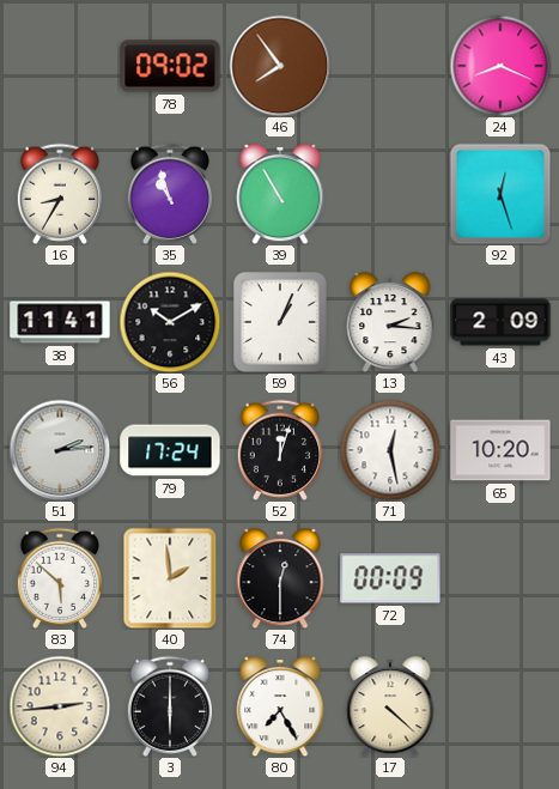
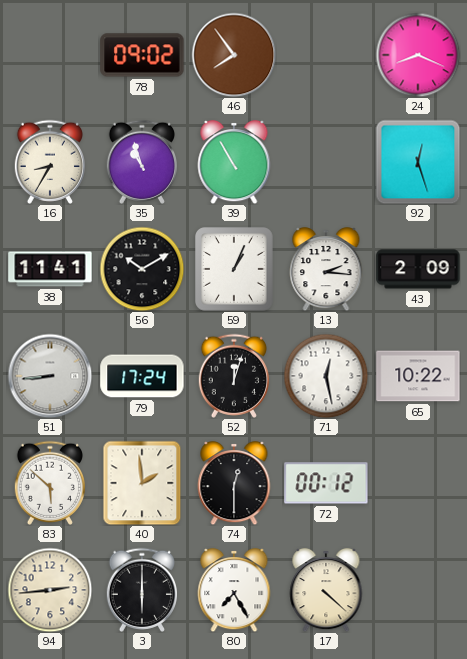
51: 2:14 -> 8:44
65: 10:20 -> 10:22
72: 00:09 -> 00:12
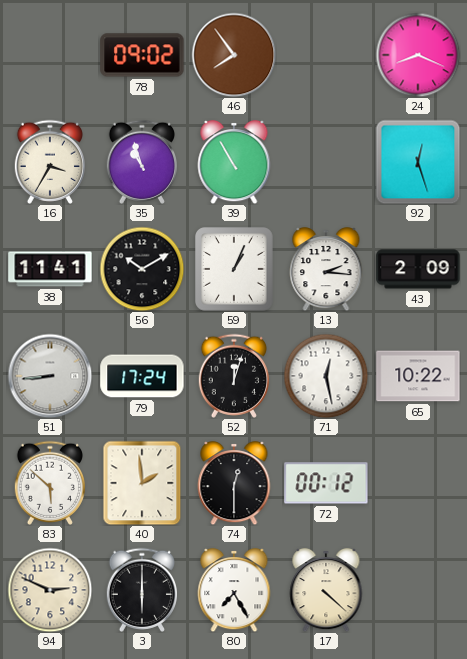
16: 8:35 -> 3:35
94: 2:44 -> 2:49
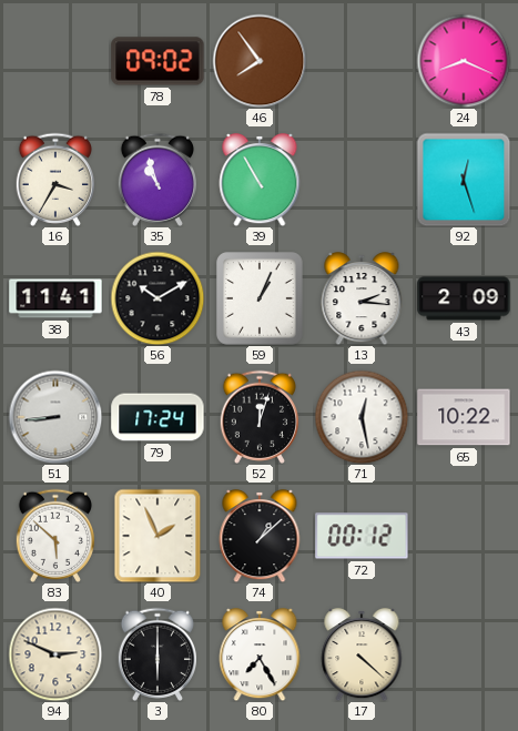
40: 1:59 -> 1:56
74: 12:30 -> 1:08
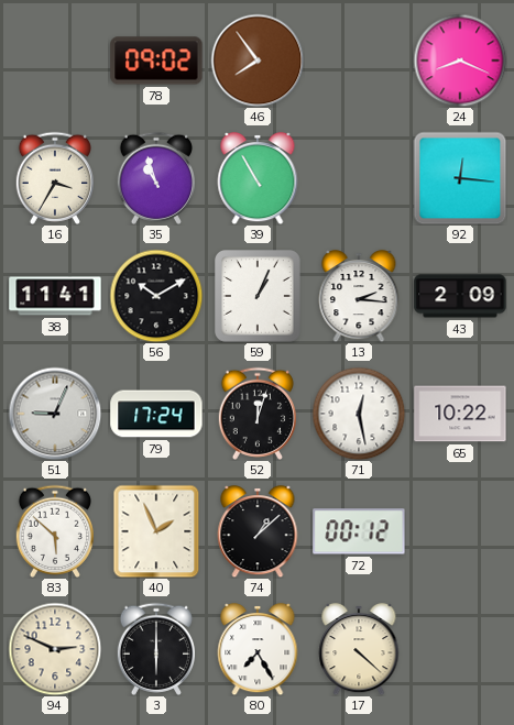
92: 12:27 -> 12:16
51: 8:44 -> 9:04
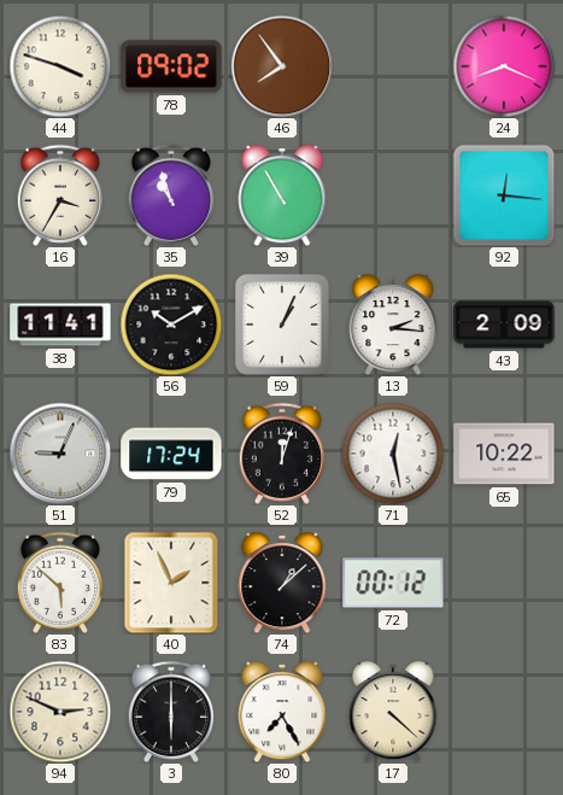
44: none -> 3:48
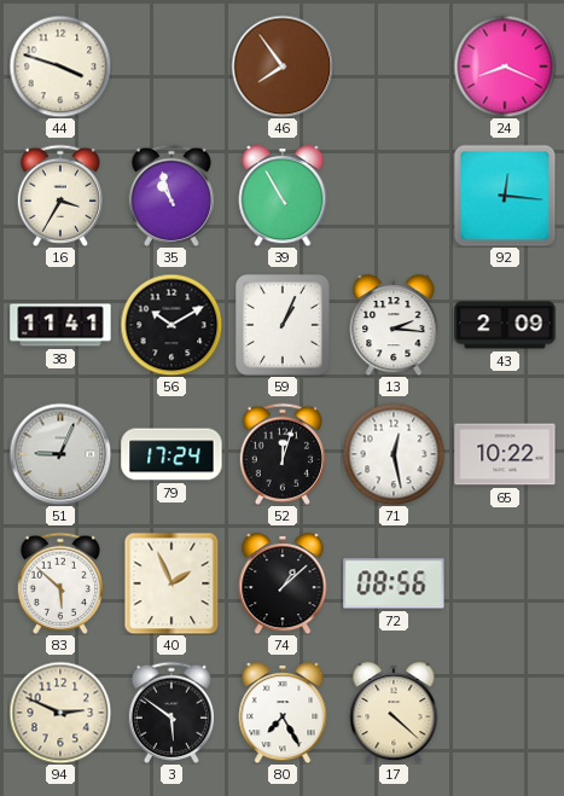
78: 09:02 -> none
72: 00:12 -> 08:56
3: 6:00 -> 5:51
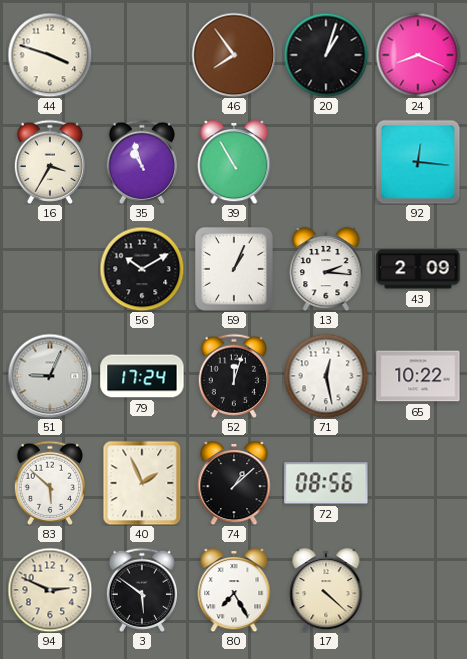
20: none -> 1:03
38: 11:41 -> none
